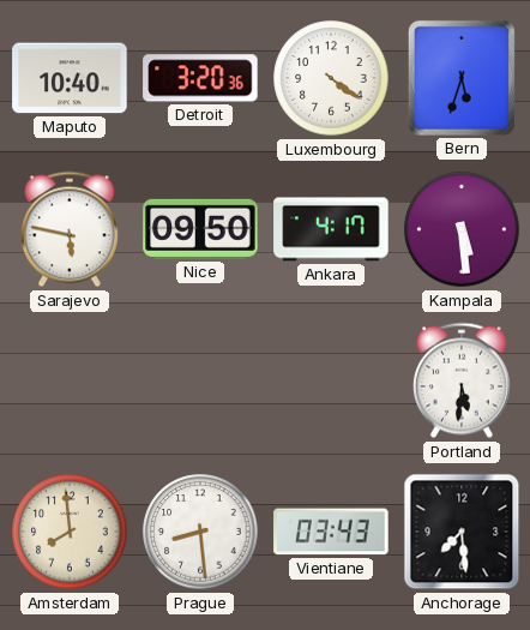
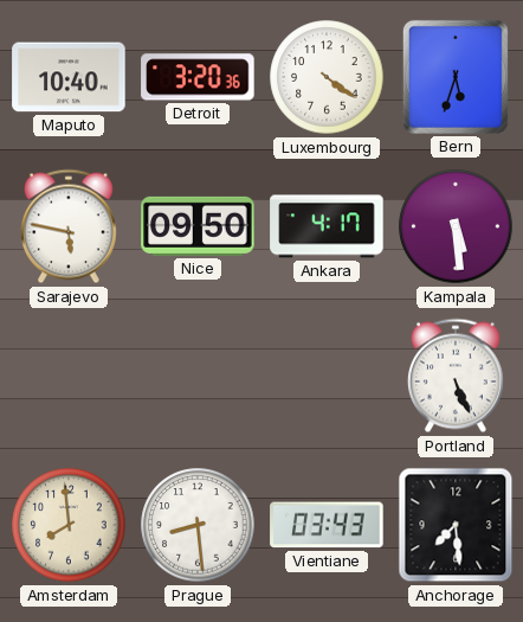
Portland: 5:31 -> 5:26
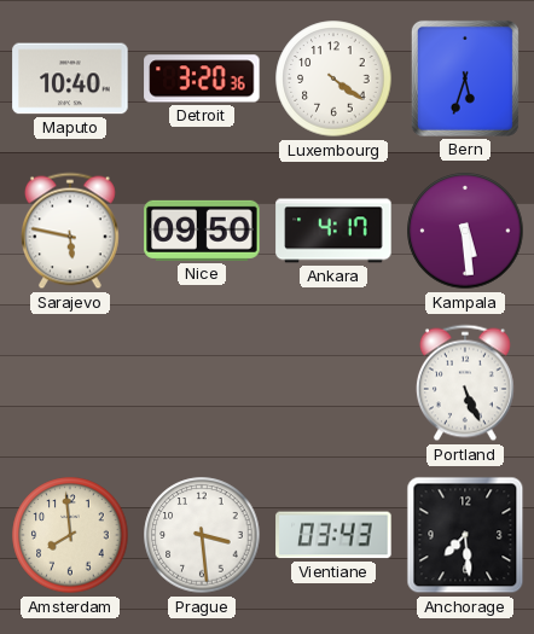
Prague: 8:29 -> 3:29
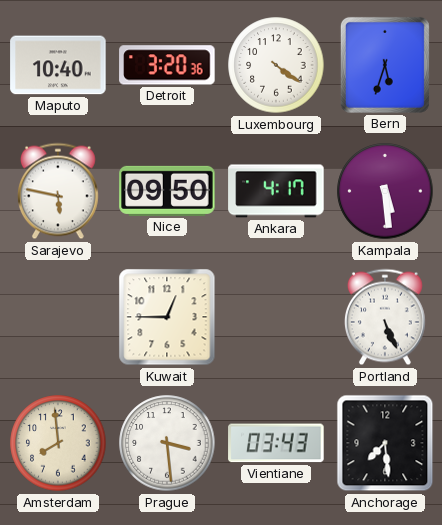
Kuwait: none -> 12:45
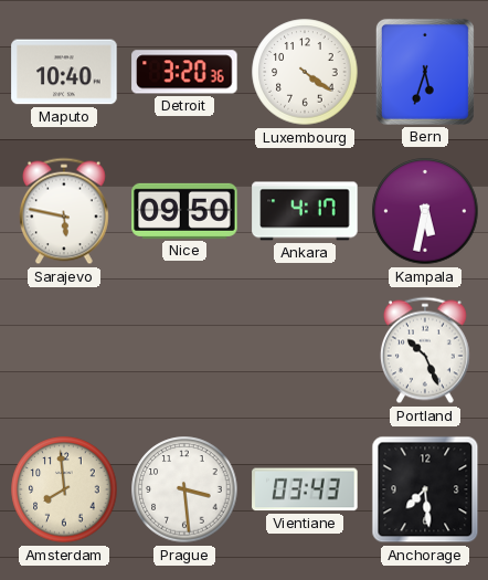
Kampala: 5:29 -> 5:32
Kuwait: 12:45 -> none
Portland: 5:26 -> 10:26
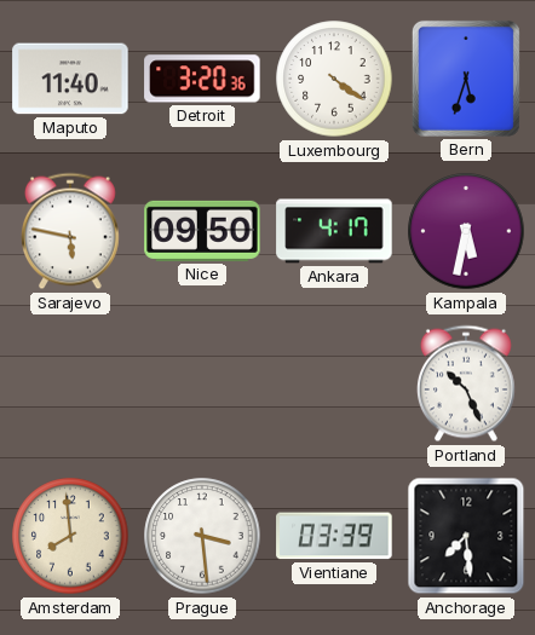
Maputo: 10:40 -> 11:40
Vientiane: 03:43 -> 03:39
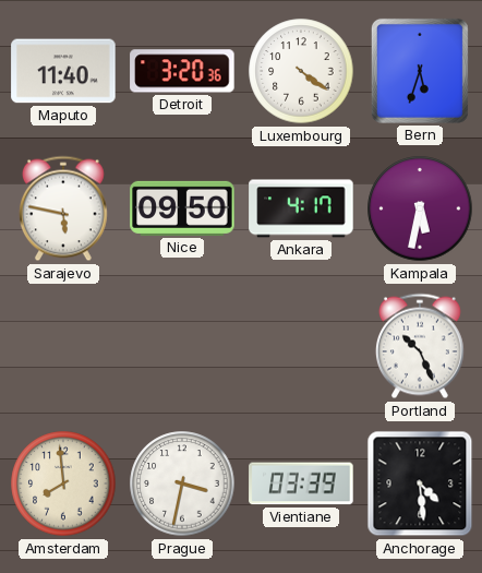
Prague: 3:29 -> 3:32
Anchorage: 7:29 -> 4:29
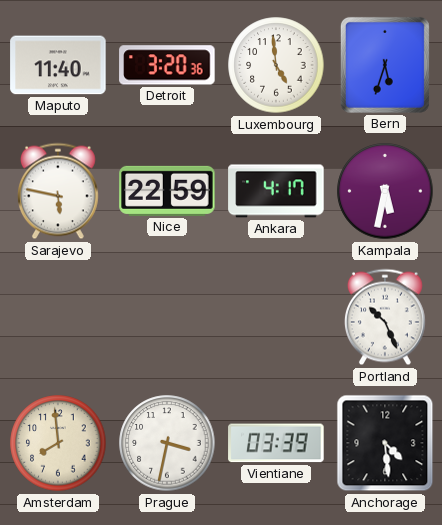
Luxembourg: 4:21 -> 4:59
Nice: 09:50 -> 22:59
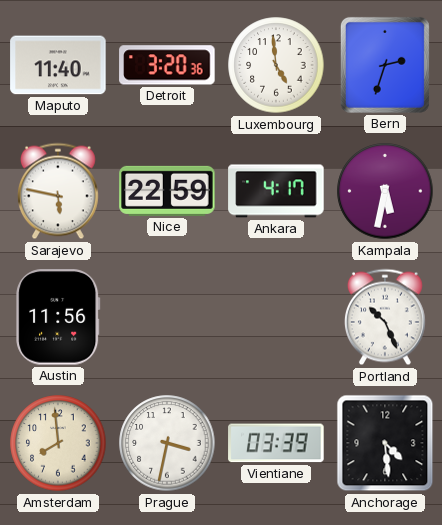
Bern: 5:33 -> 2:33
Austin: none -> 11:56
